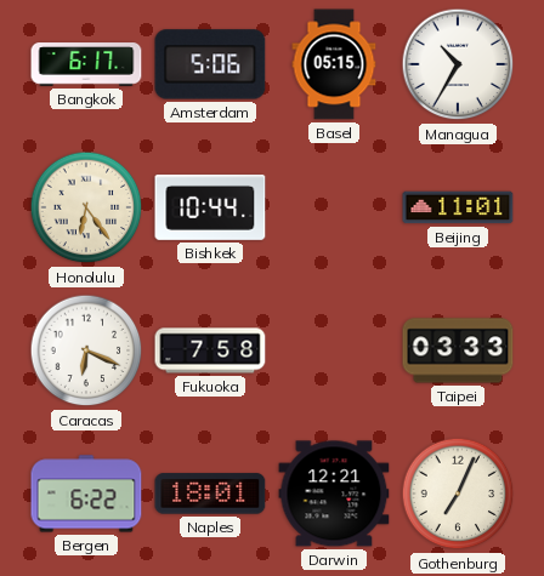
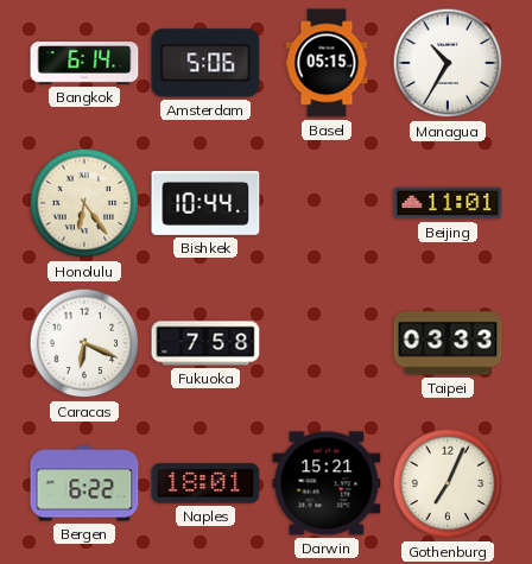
Bangkok: 6:17 -> 6:14
Darwin: 12:21 -> 15:21
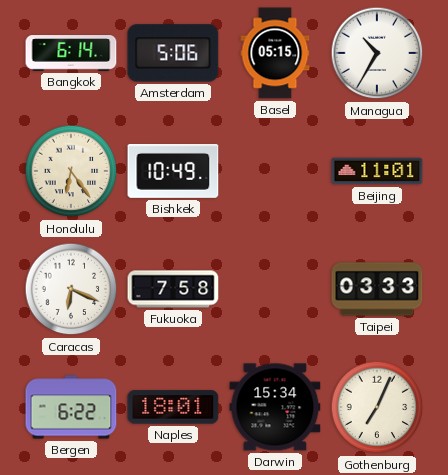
Bishkek: 10:44 -> 10:49
Darwin: 15:21 -> 15:34
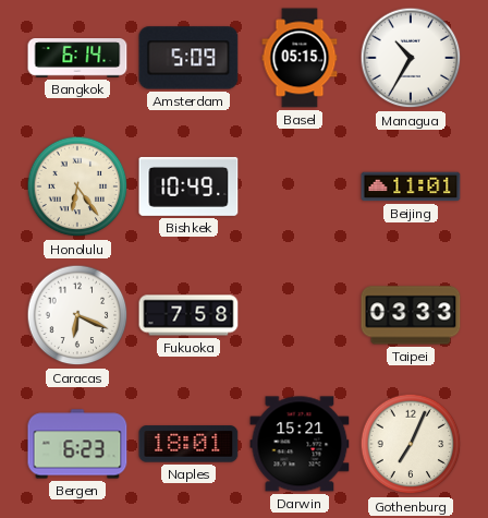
Amsterdam: 5:06 -> 5:09
Bergen: 6:22 -> 6:23
Darwin: 15:34 -> 15:21
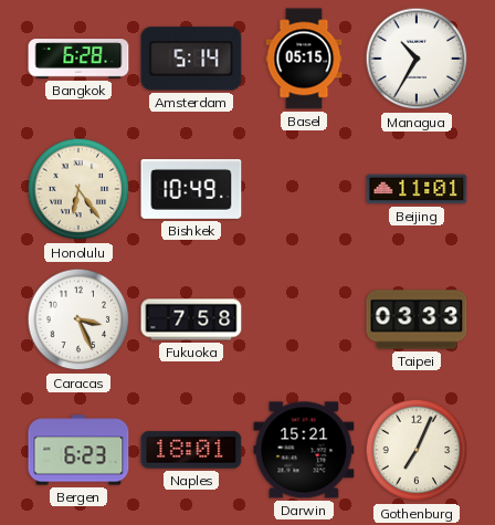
Bangkok: 6:14 -> 6:28
Amsterdam: 5:09 -> 5:14
Caracas: 6:19 -> 3:26
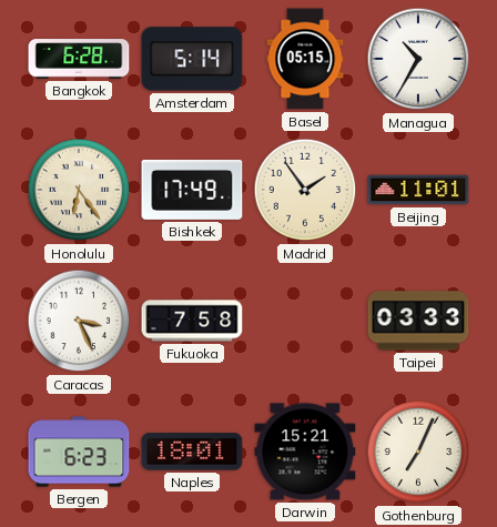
Bishkek: 10:49 -> 17:49
Madrid: none -> 1:54
